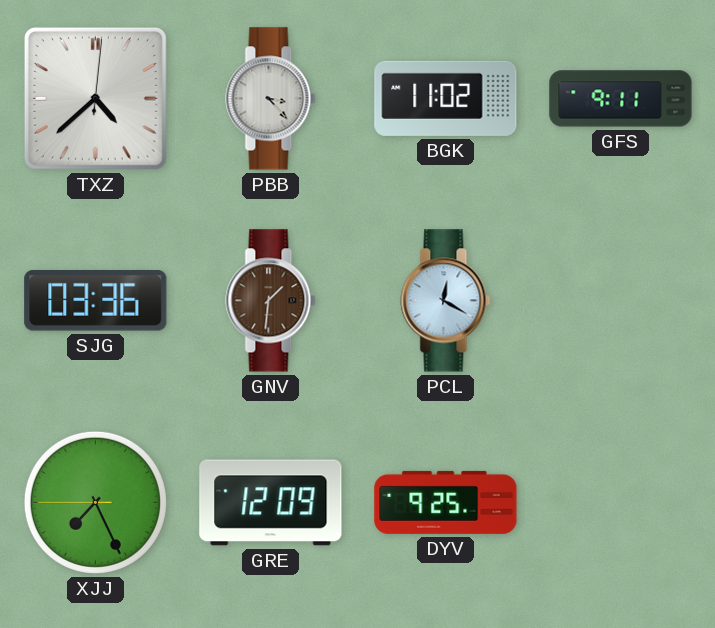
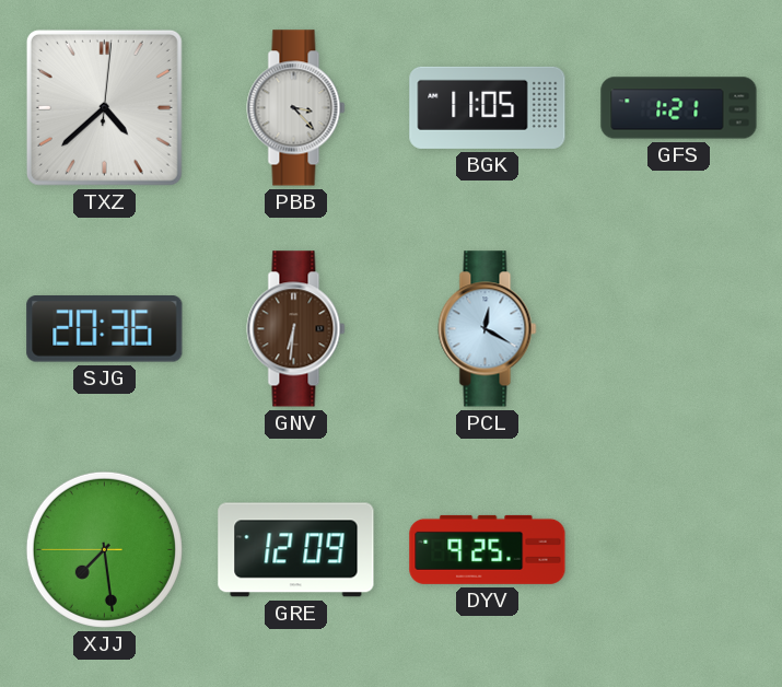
BGK: 11:02 -> 11:05
GFS: 9:11 -> 1:21
SJG: 03:36 -> 20:36
GNV: 1:31 -> 6:31
XJJ: 7:25 -> 7:28
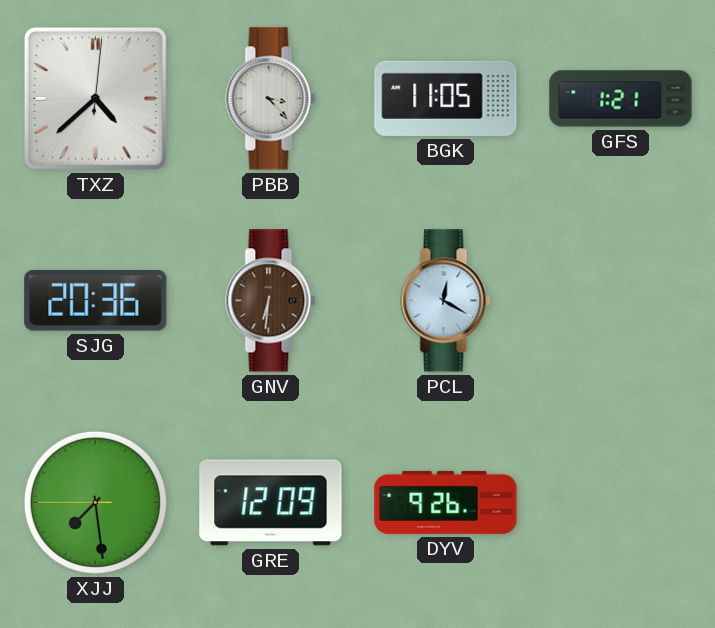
DYV: 9:25 -> 9:26
